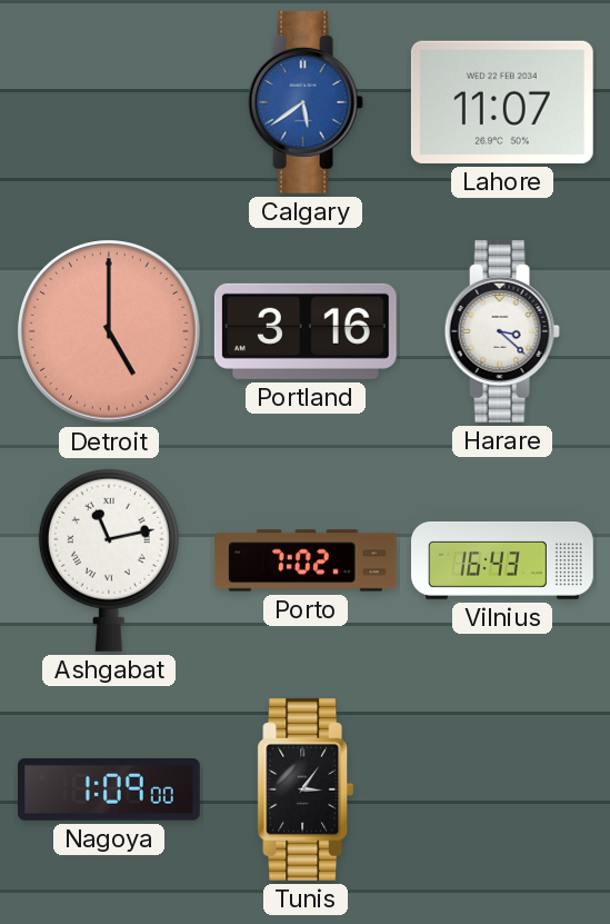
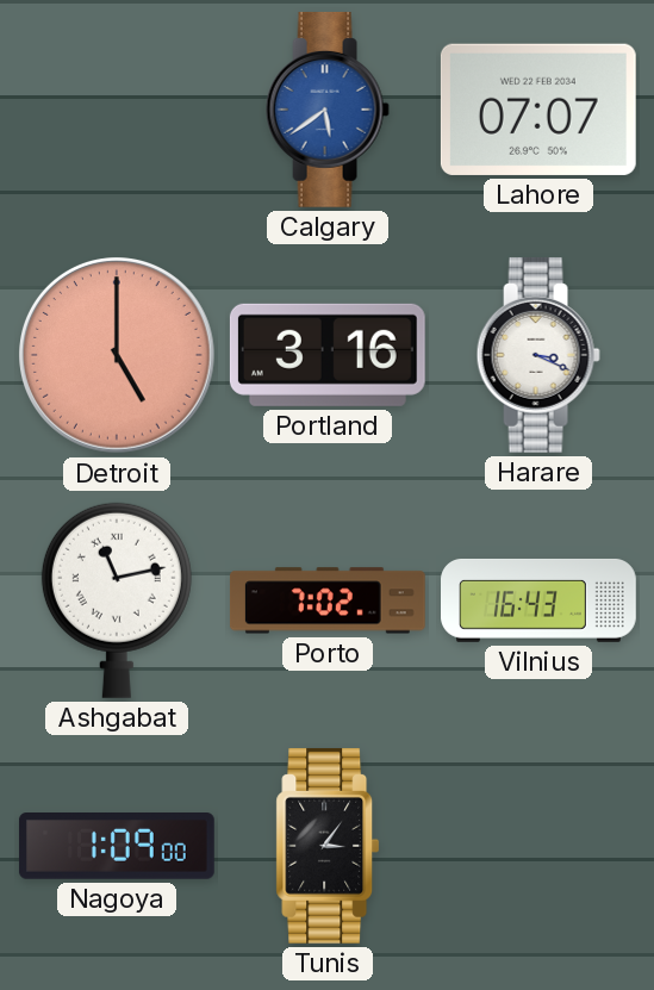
Lahore: 11:07 -> 07:07
Harare: 3:22 -> 3:19
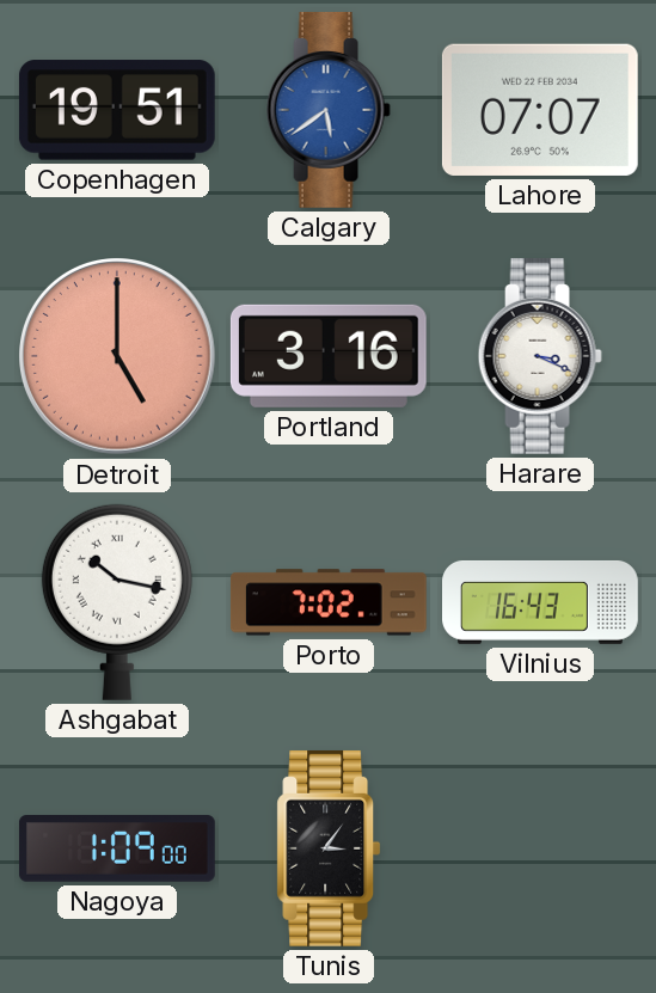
Copenhagen: none -> 19:51
Ashgabat: 11:13 -> 10:17
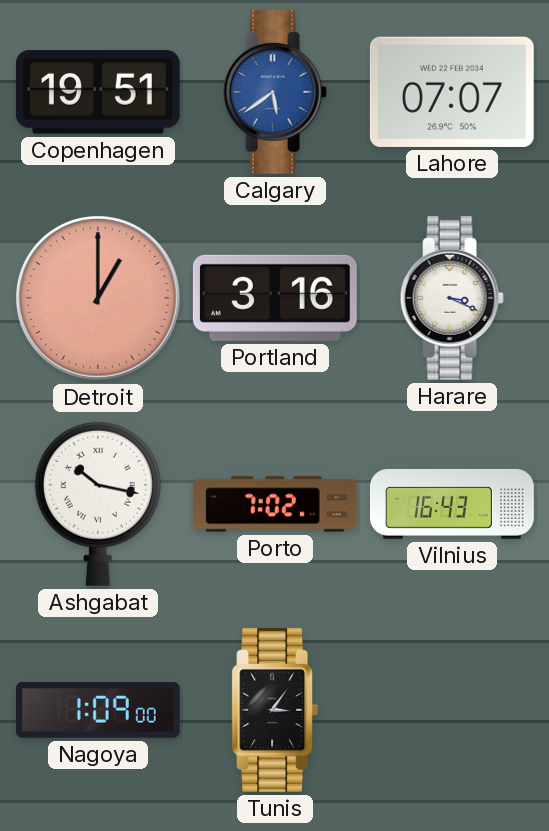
Detroit: 5:00 -> 1:00
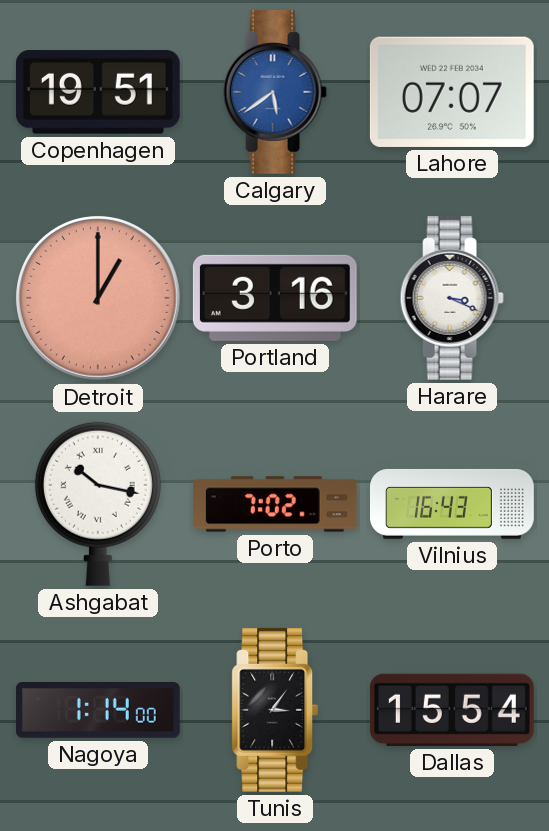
Nagoya: 1:09 -> 1:14
Dallas: none -> 15:54
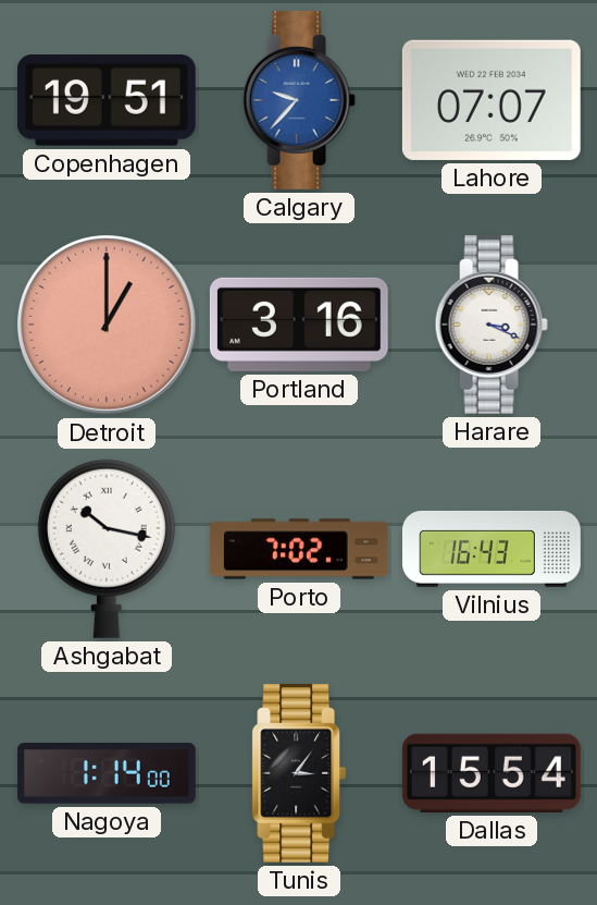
Calgary: 5:39 -> 9:37
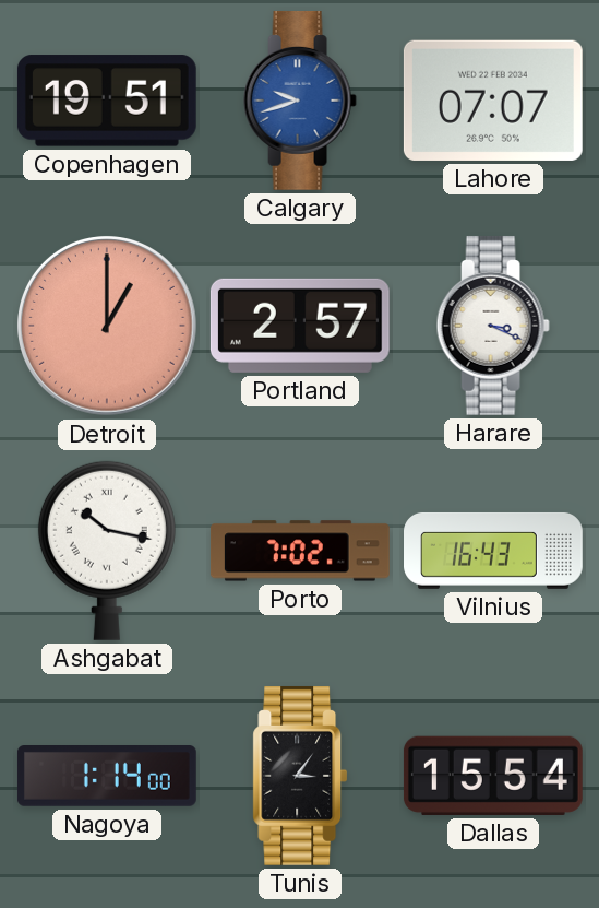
Calgary: 9:37 -> 9:42
Portland: 3:16 -> 2:57
